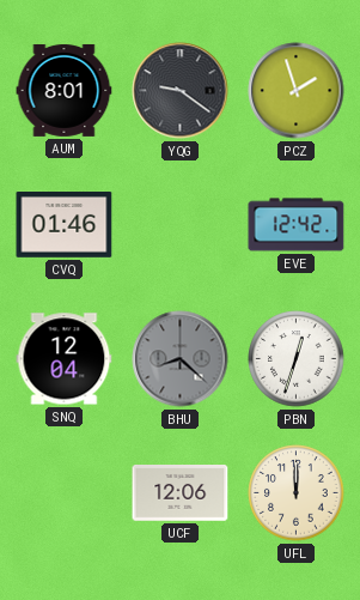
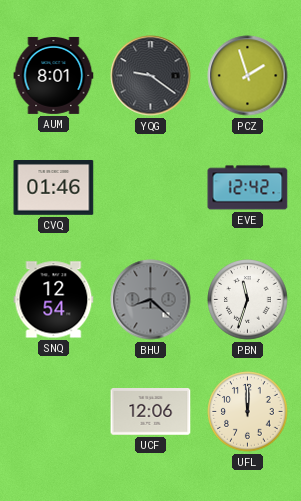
SNQ: 12:04 -> 12:54
PBN: 12:33 -> 11:33
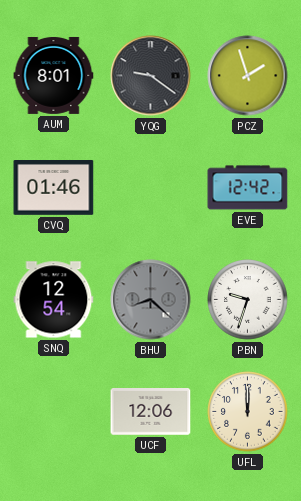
PBN: 11:33 -> 9:33
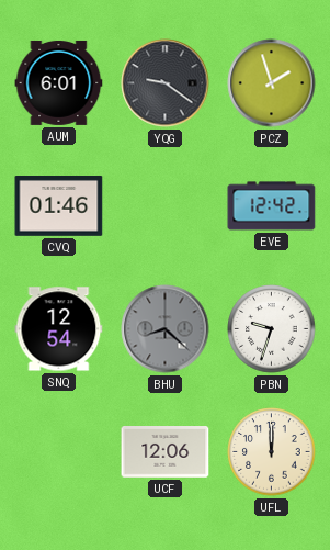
AUM: 8:01 -> 6:01
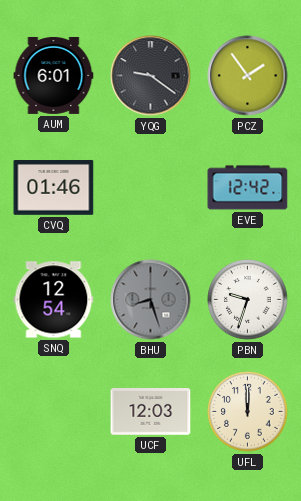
PCZ: 1:57 -> 1:54
BHU: 8:22 -> 8:27
UCF: 12:06 -> 12:03
